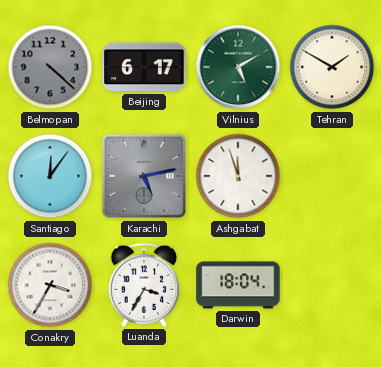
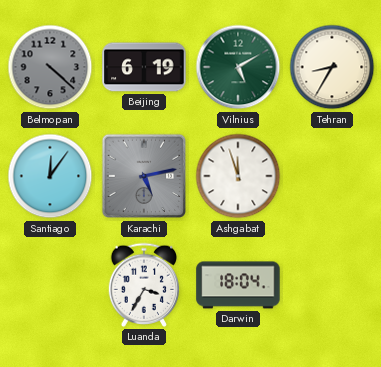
Beijing: 6:17 -> 6:19
Tehran: 1:50 -> 8:35
Conakry: 3:35 -> none
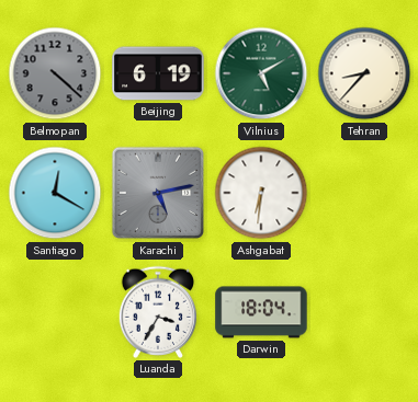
Tehran: 8:35 -> 8:37
Santiago: 12:06 -> 12:20
Ashgabat: 11:57 -> 6:31
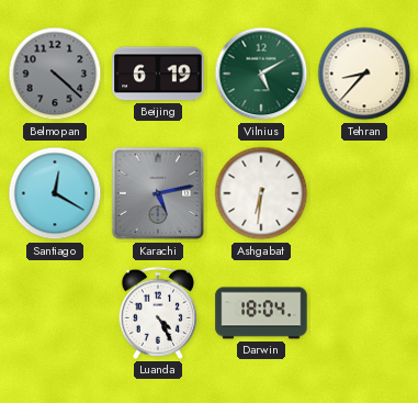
Luanda: 3:35 -> 4:25
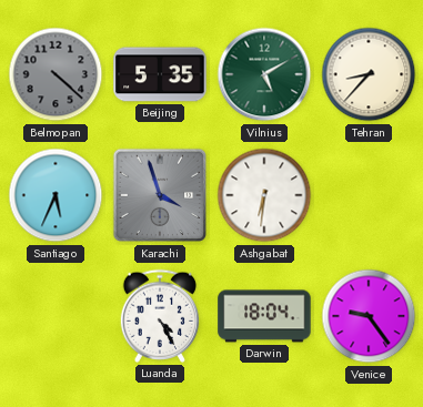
Beijing: 6:19 -> 5:35
Santiago: 12:20 -> 5:34
Karachi: 5:13 -> 3:57
Venice: none -> 9:24
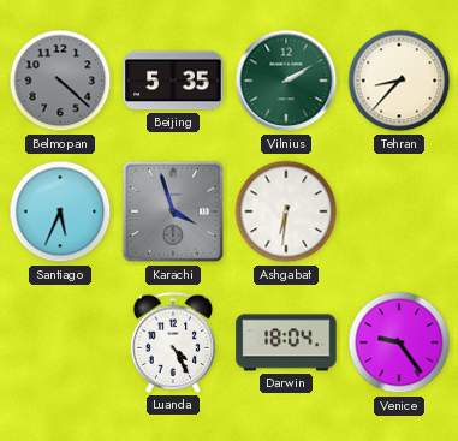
Vilnius: 5:10 -> 2:10
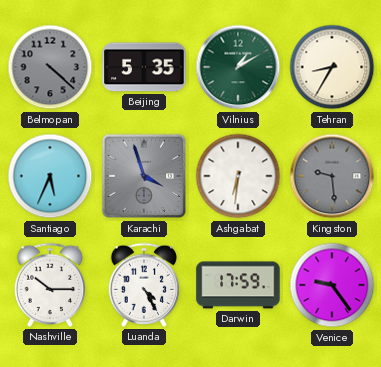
Vilnius: 2:10 -> 1:10
Tehran: 8:37 -> 8:35
Kingston: none -> 9:29
Nashville: none -> 10:15
Darwin: 18:04 -> 17:59
